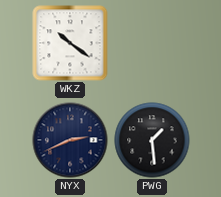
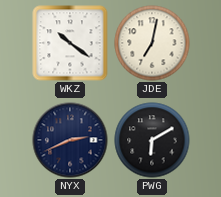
JDE: none -> 7:02
PWG: 1:29 -> 6:10
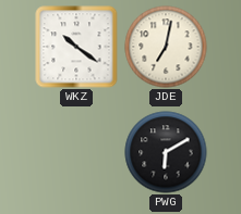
NYX: 2:41 -> none
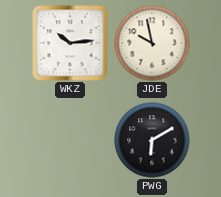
WKZ: 10:21 -> 10:14
JDE: 7:02 -> 9:58
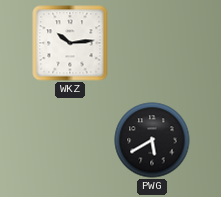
JDE: 9:58 -> none
PWG: 6:10 -> 5:40
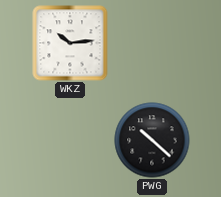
PWG: 5:40 -> 10:22
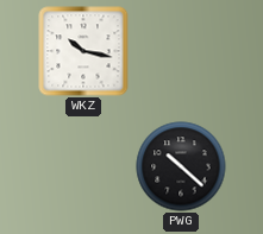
WKZ: 10:14 -> 10:17
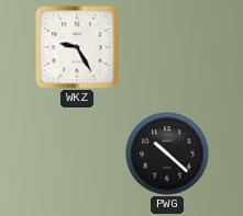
WKZ: 10:17 -> 9:25
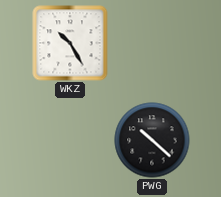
WKZ: 9:25 -> 10:25
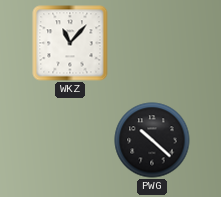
WKZ: 10:25 -> 11:07
